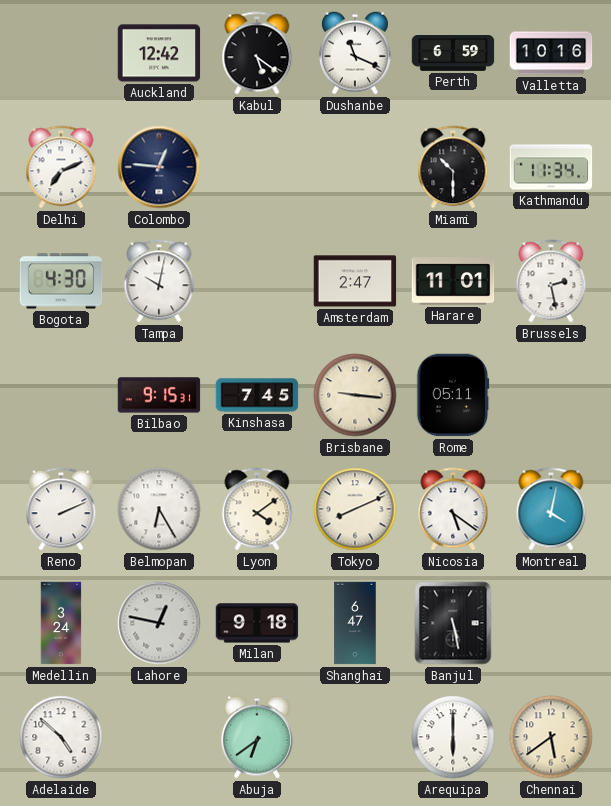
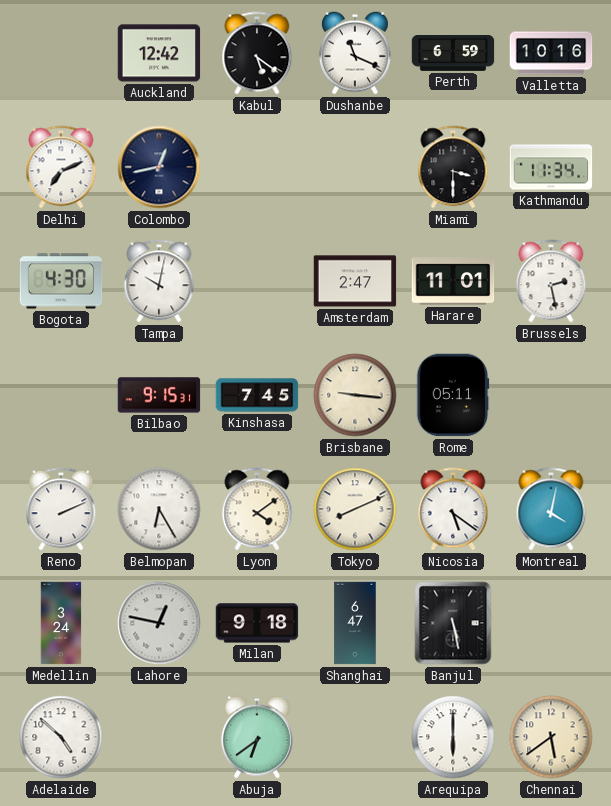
Colombo: 12:46 -> 12:43
Miami: 10:30 -> 3:30
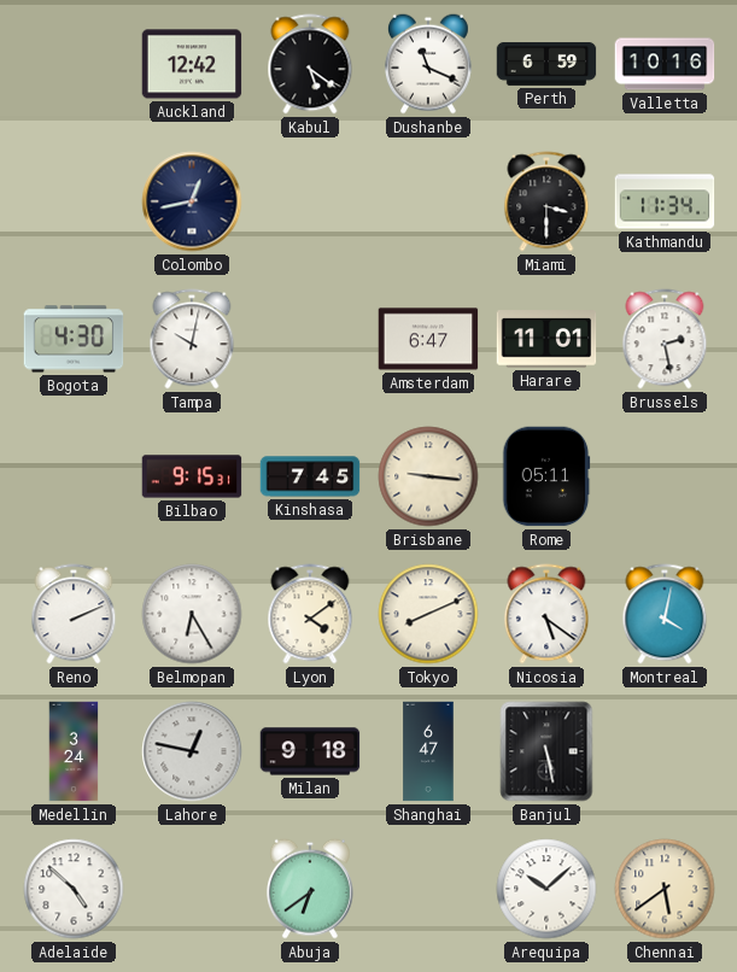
Delhi: 7:11 -> none
Amsterdam: 2:47 -> 6:47
Arequipa: 6:00 -> 10:08
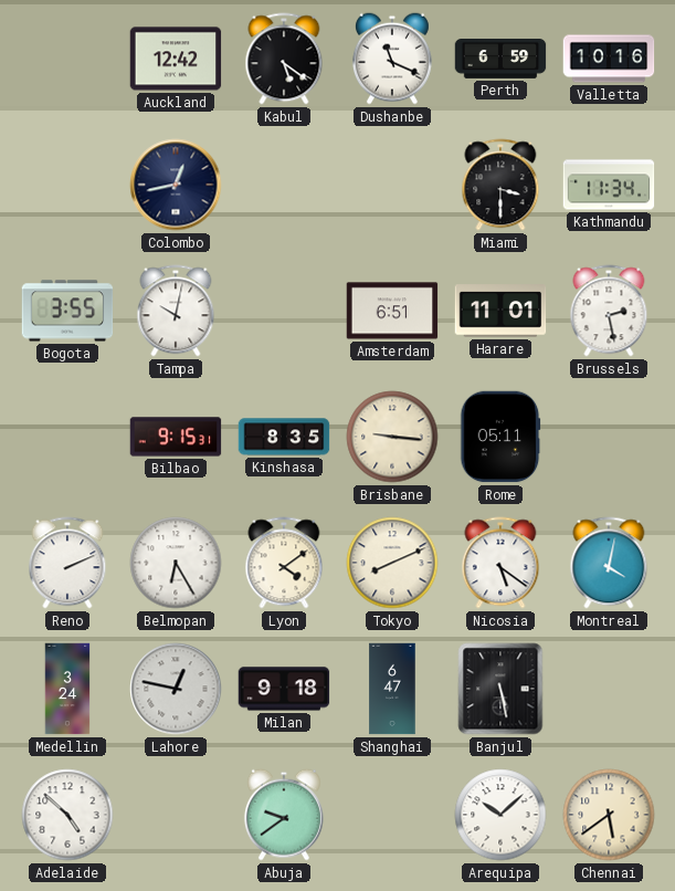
Bogota: 4:30 -> 3:55
Amsterdam: 6:47 -> 6:51
Kinshasa: 7:45 -> 8:35
Abuja: 6:39 -> 9:39
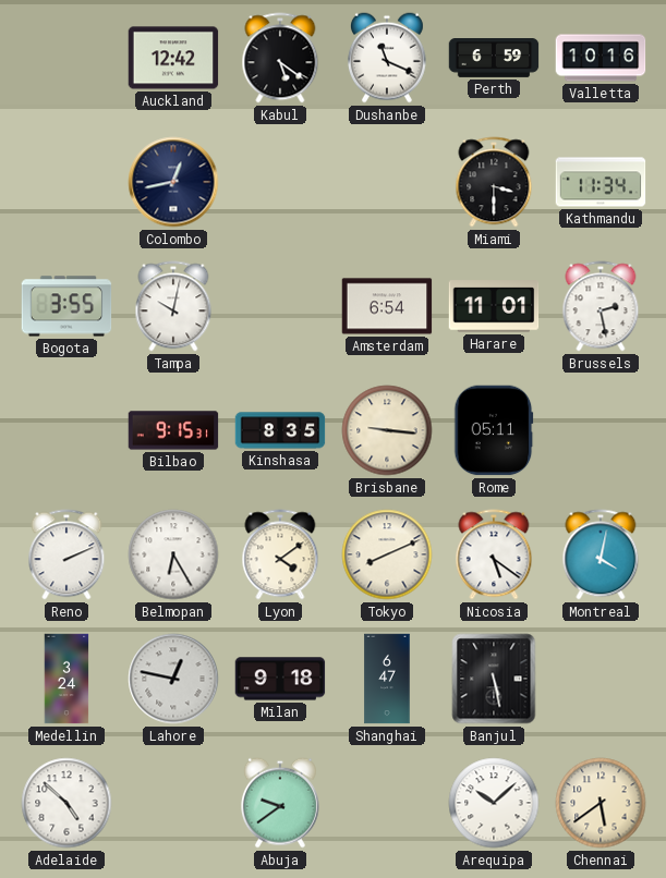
Amsterdam: 6:51 -> 6:54
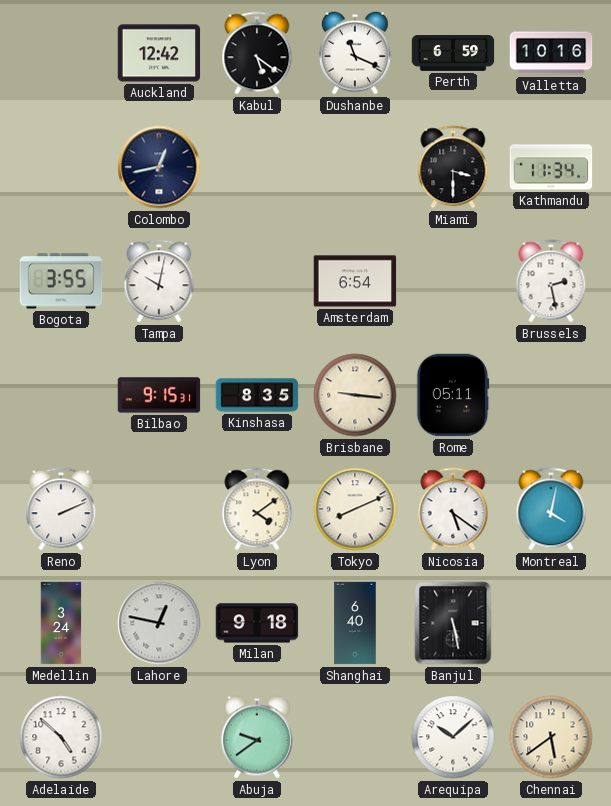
Harare: 11:01 -> none
Belmopan: 6:25 -> none
Shanghai: 6:47 -> 6:40
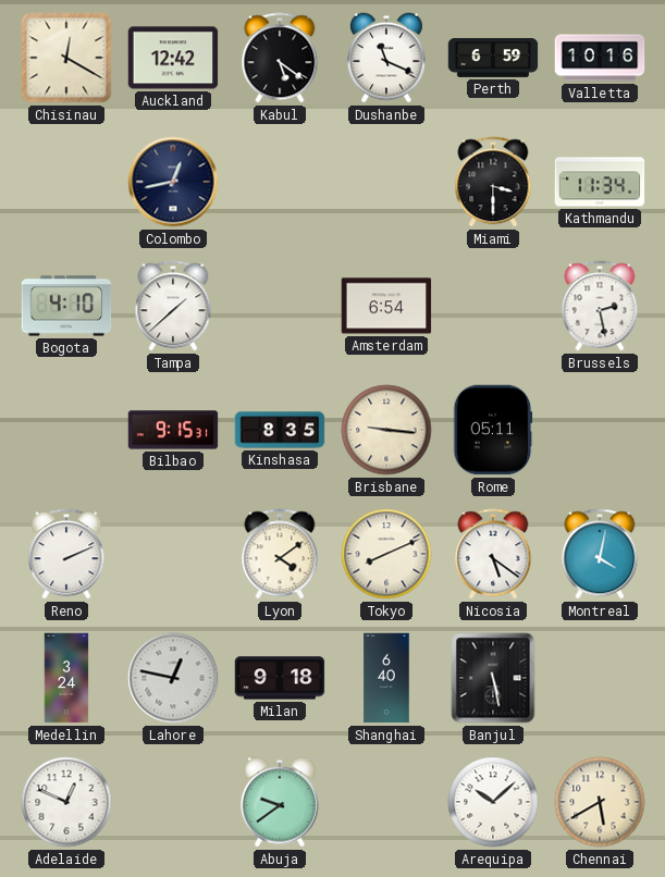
Chisinau: none -> 12:20
Bogota: 3:55 -> 4:10
Tampa: 10:02 -> 1:38
Adelaide: 4:52 -> 12:49
Chennai: 5:39 -> 5:40
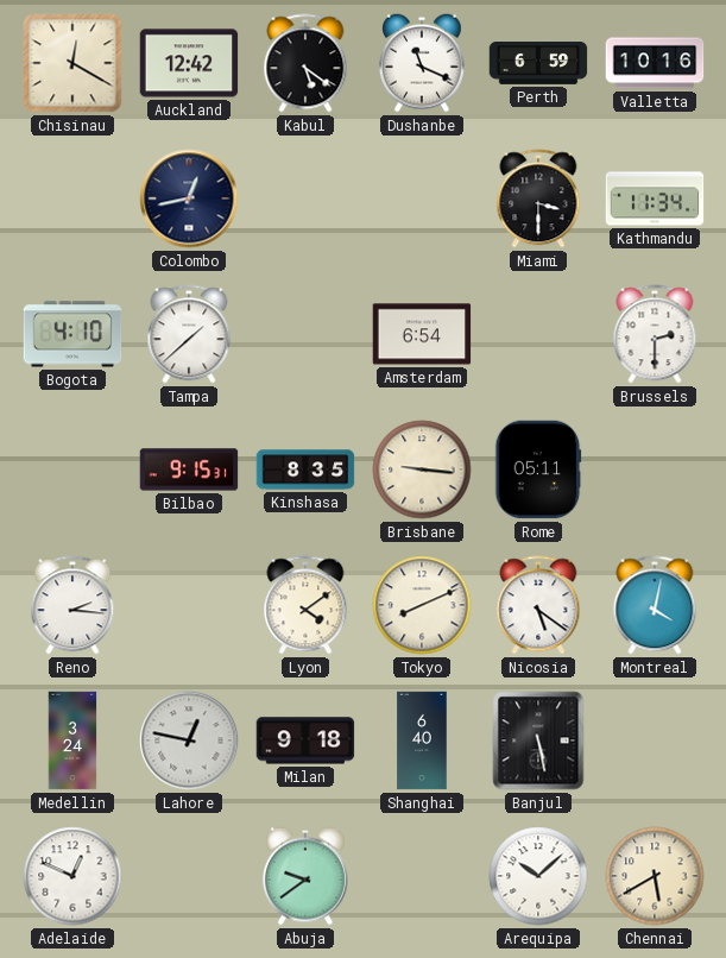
Brussels: 2:28 -> 2:30
Reno: 2:11 -> 2:16
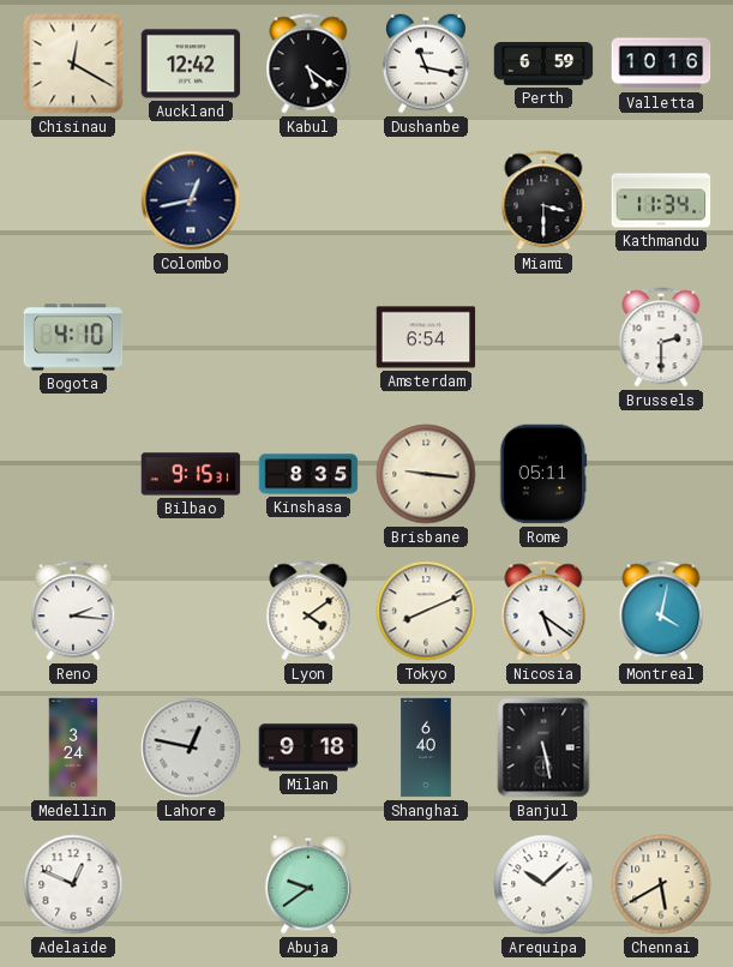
Dushanbe: 11:19 -> 11:17
Tampa: 1:38 -> none
